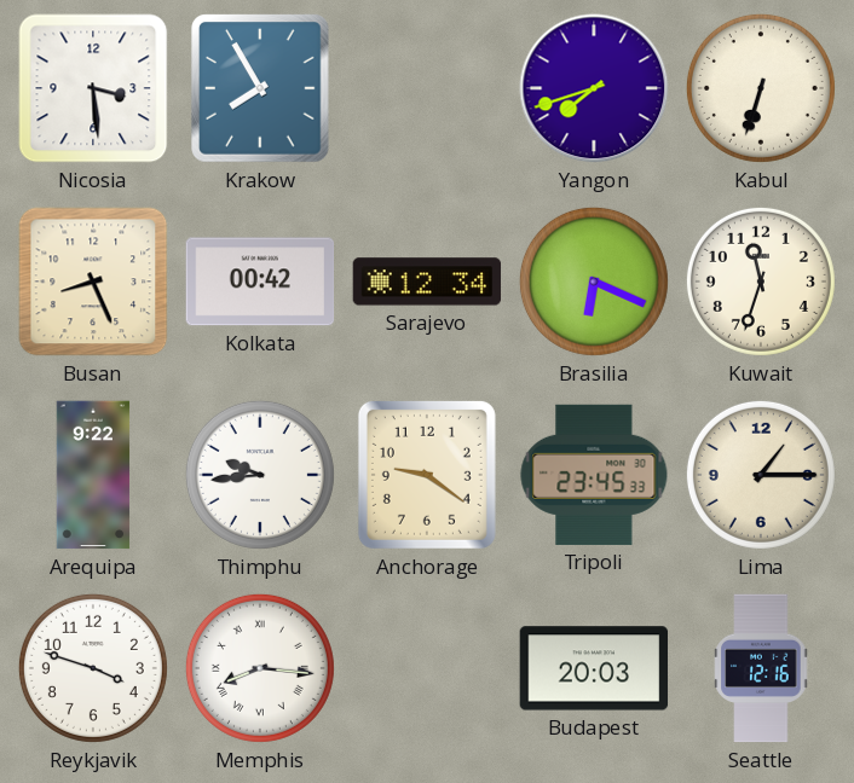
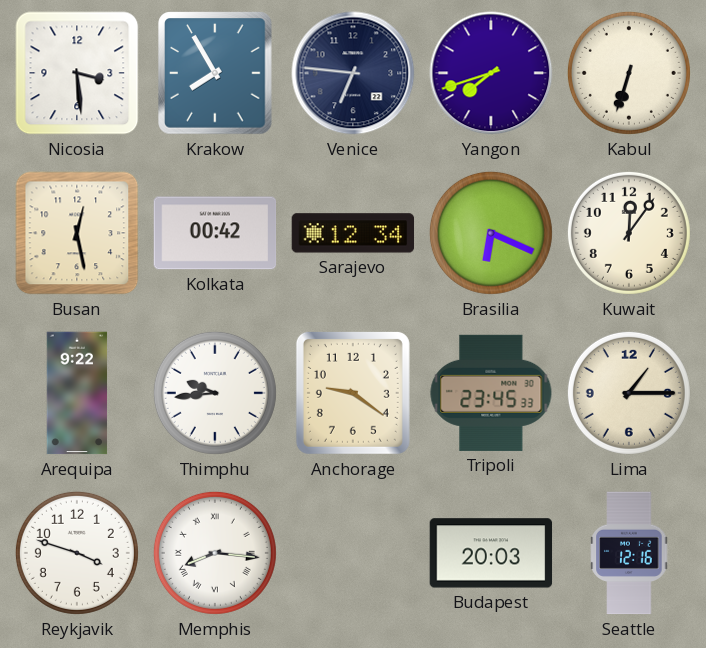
Venice: none -> 6:46
Busan: 8:26 -> 12:28
Kuwait: 11:33 -> 12:06
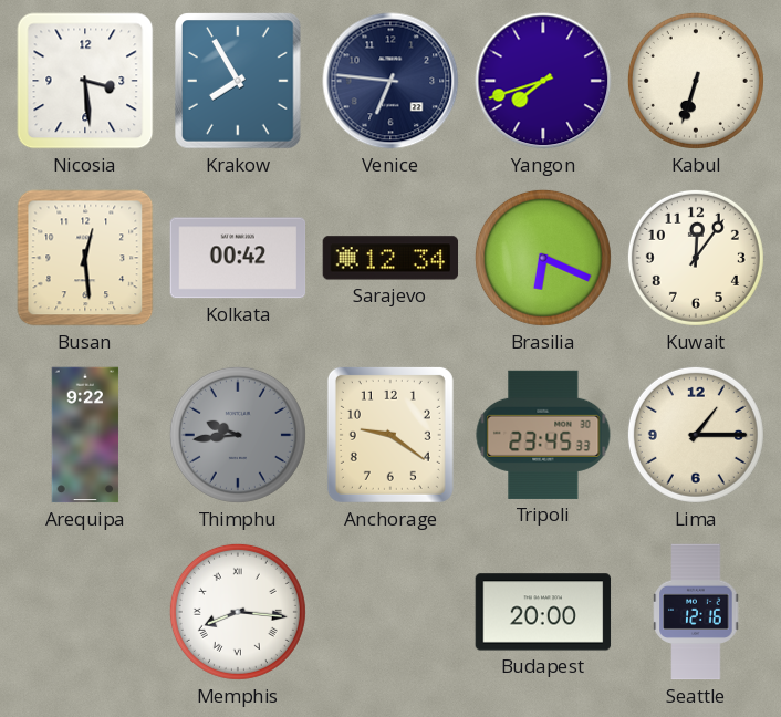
Busan: 12:28 -> 12:29
Thimphu dial: white -> grey
Reykjavik: 3:48 -> none
Budapest: 20:03 -> 20:00
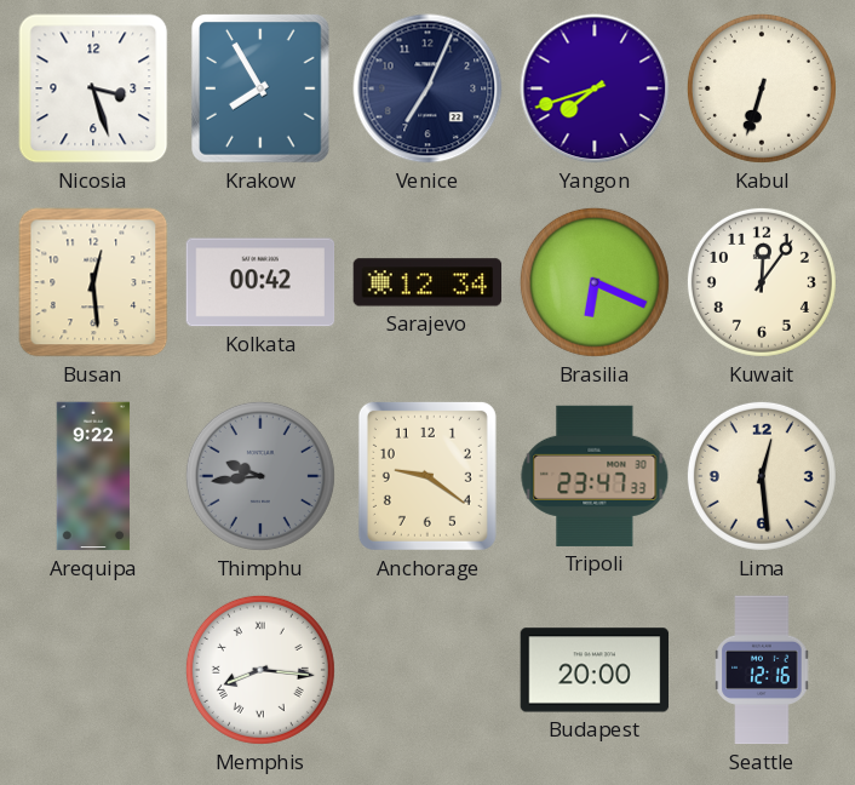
Nicosia: 3:29 -> 3:27
Venice: 6:46 -> 7:04
Tripoli: 23:45 -> 23:47
Lima: 1:15 -> 12:29
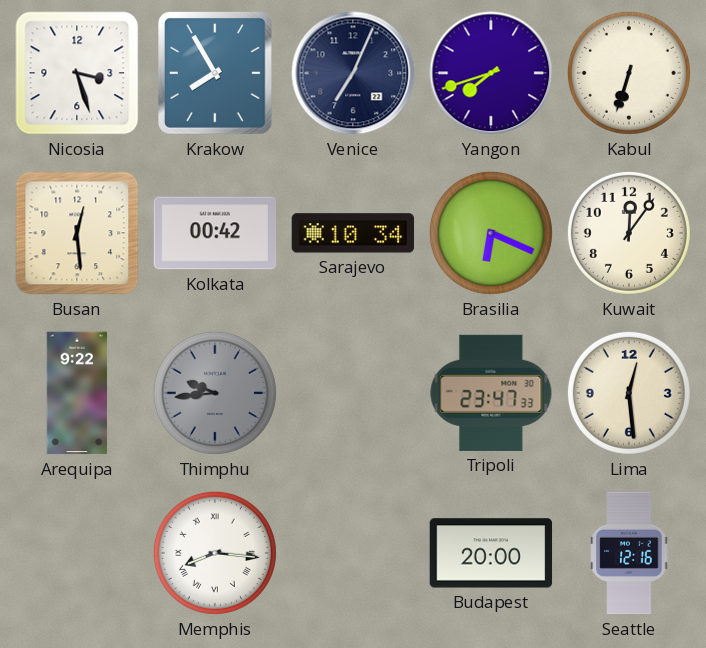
Sarajevo: 12:34 -> 10:34
Anchorage: 9:21 -> none
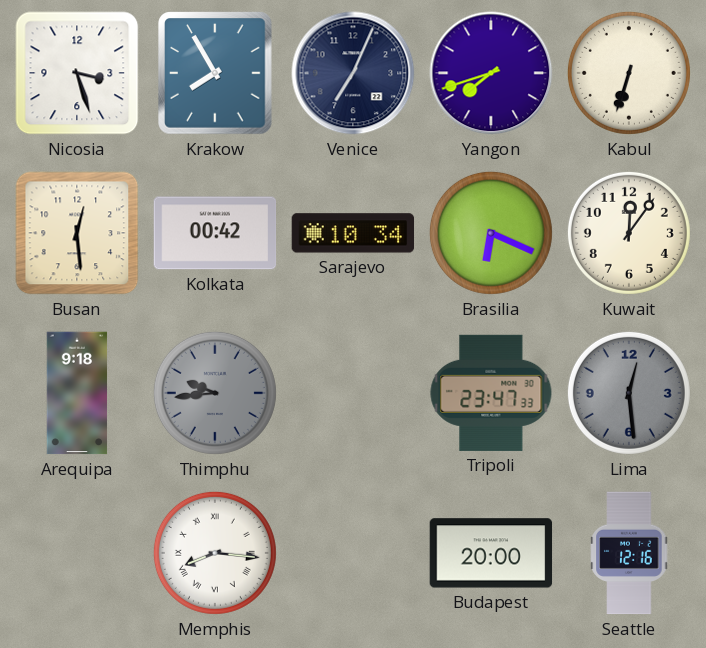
Arequipa: 9:22 -> 9:18
Lima dial: cream -> grey
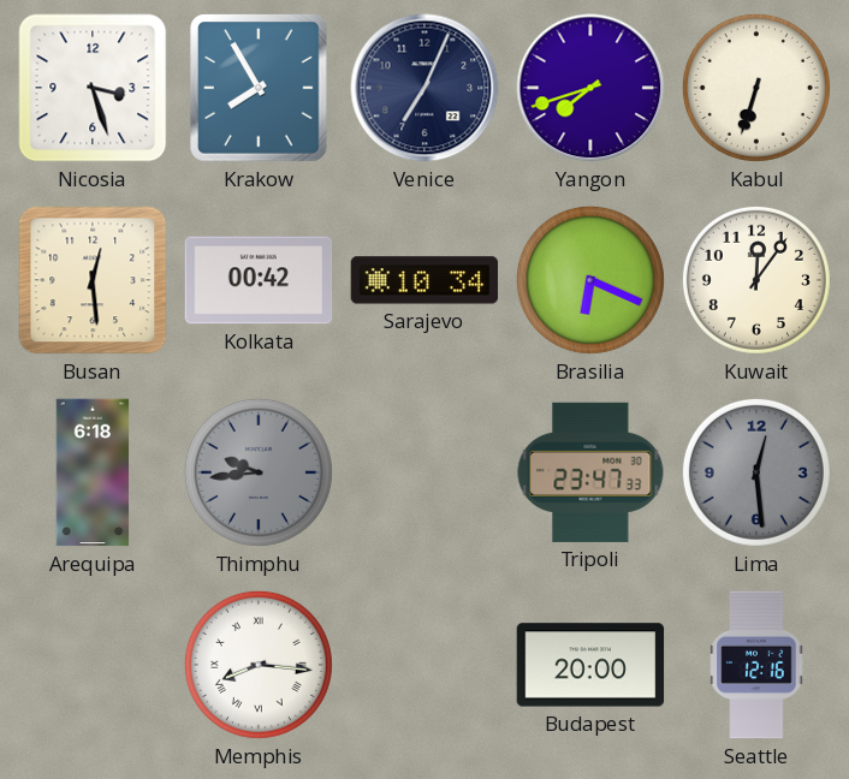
Arequipa: 9:18 -> 6:18
